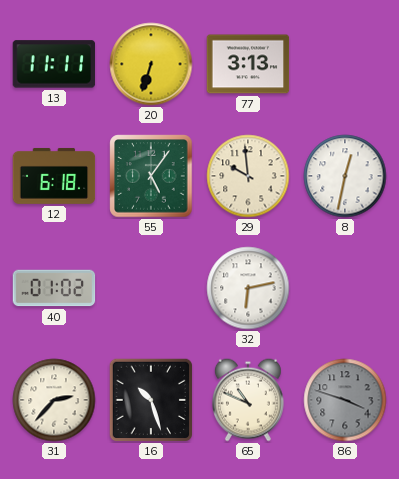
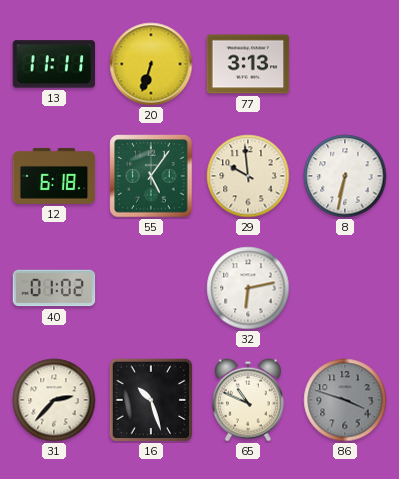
8: 12:32 -> 6:32
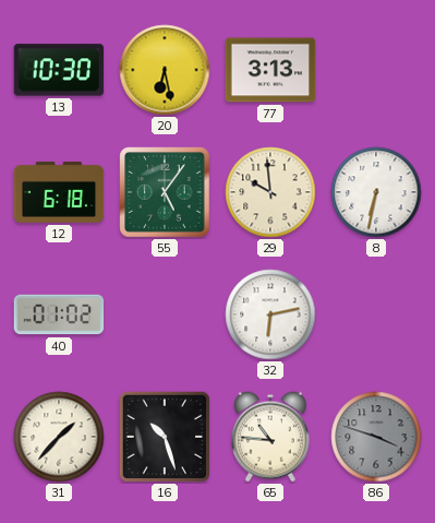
13: 11:11 -> 10:30
20: 6:33 -> 6:28
31: 2:37 -> 1:37
65: 10:49 -> 10:46
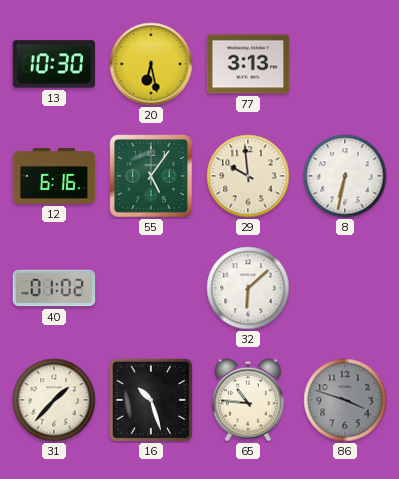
12: 6:18 -> 6:16
32: 6:13 -> 6:08
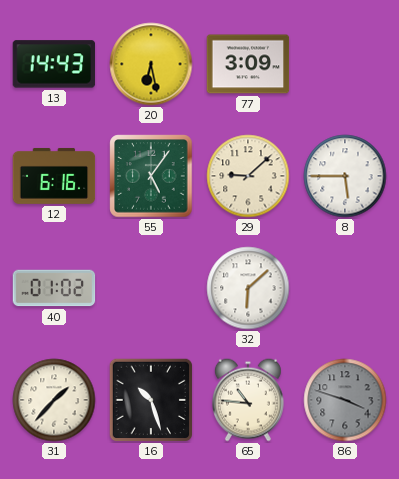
13: 10:30 -> 14:43
77: 3:13 -> 3:09
29: 9:59 -> 9:08
8: 6:32 -> 5:45
